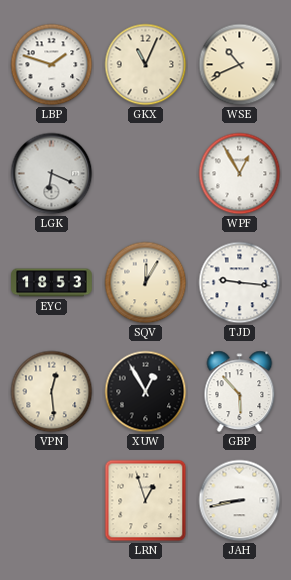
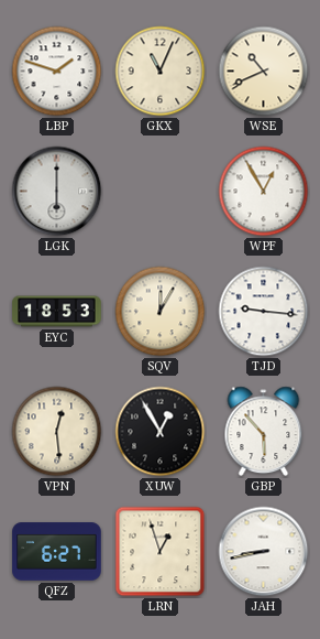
LGK: 6:19 -> 6:00
QFZ: none -> 6:27
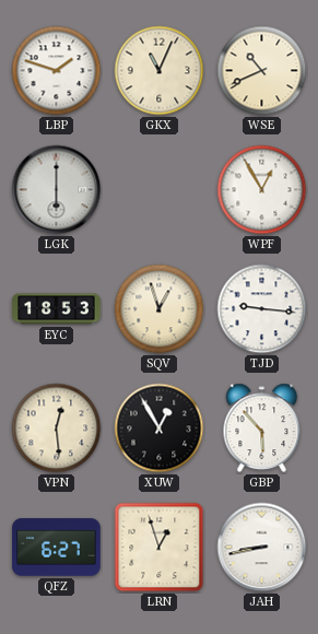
SQV: 12:05 -> 12:57
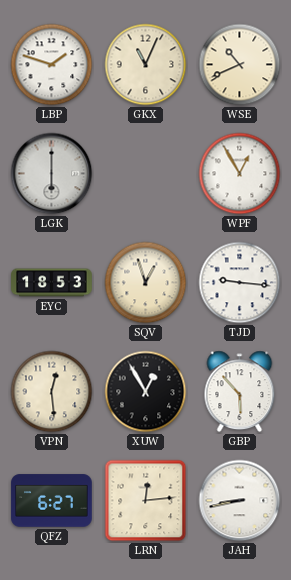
LRN: 12:57 -> 12:14
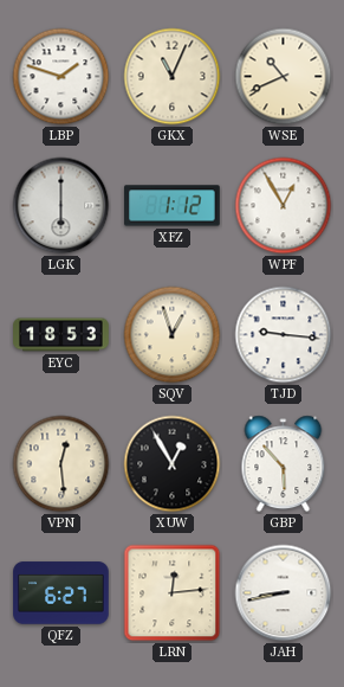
XFZ: none -> 1:12
